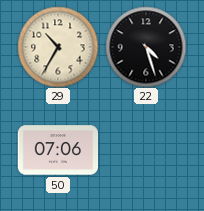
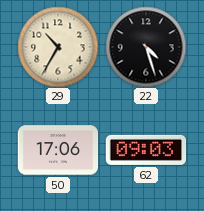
50: 07:06 -> 17:06
62: none -> 09:03
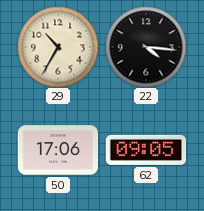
22: 4:27 -> 4:16
62: 09:03 -> 09:05
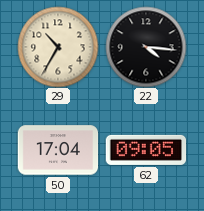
50: 17:06 -> 17:04
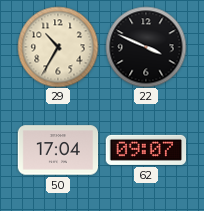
22: 4:16 -> 3:49
62: 09:05 -> 09:07
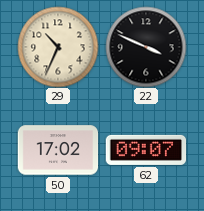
29: 10:35 -> 10:34
50: 17:04 -> 17:02
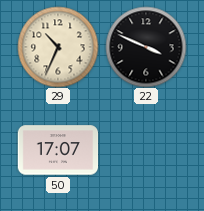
50: 17:02 -> 17:07
62: 09:07 -> none
